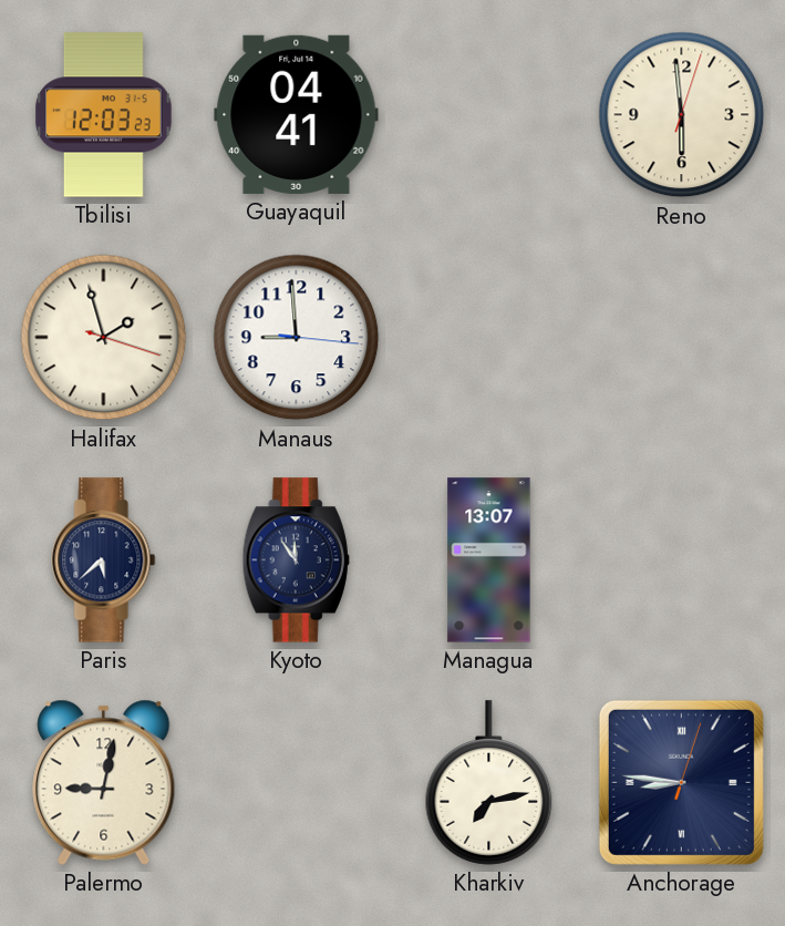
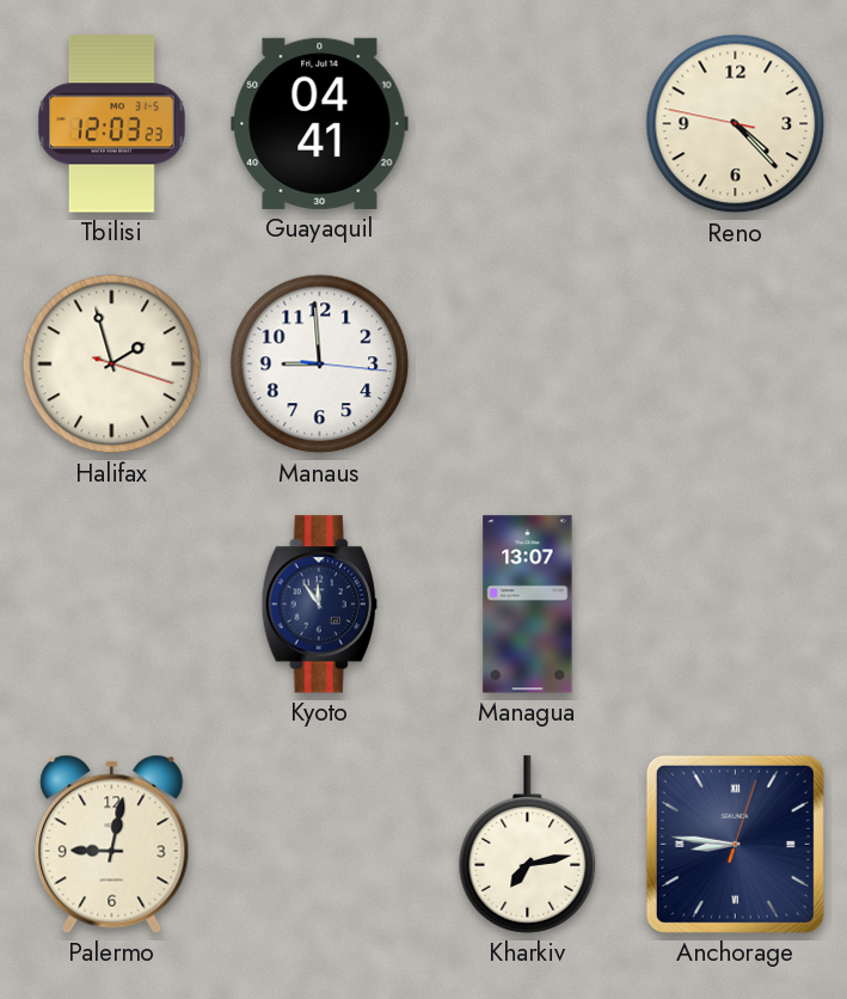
Reno: 5:59 -> 4:22
Paris: 5:38 -> none
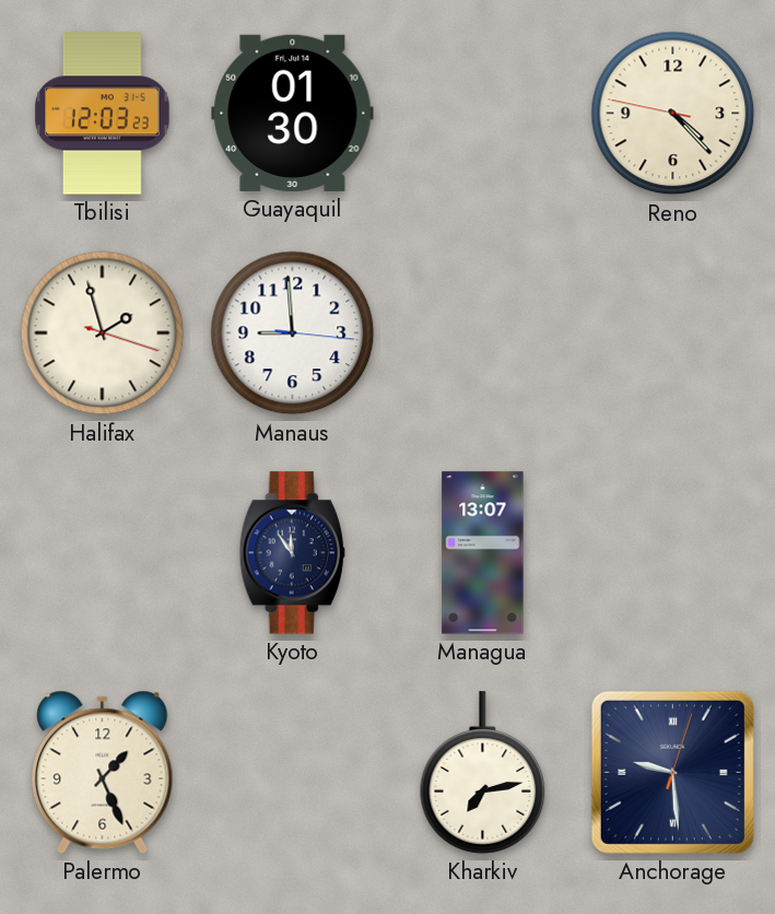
Guayaquil: 04:41 -> 01:30
Palermo: 9:02 -> 1:26
Anchorage: 8:46 -> 9:29
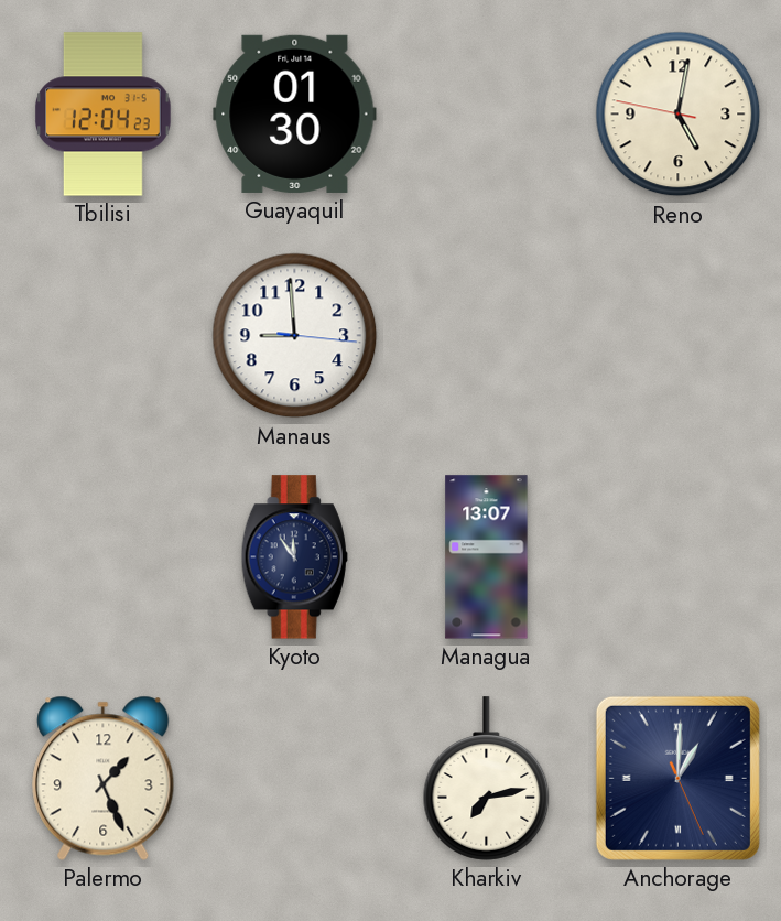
Tbilisi: 12:03 -> 12:04
Reno: 4:22 -> 5:01
Halifax: 1:57 -> none
Anchorage: 9:29 -> 1:00
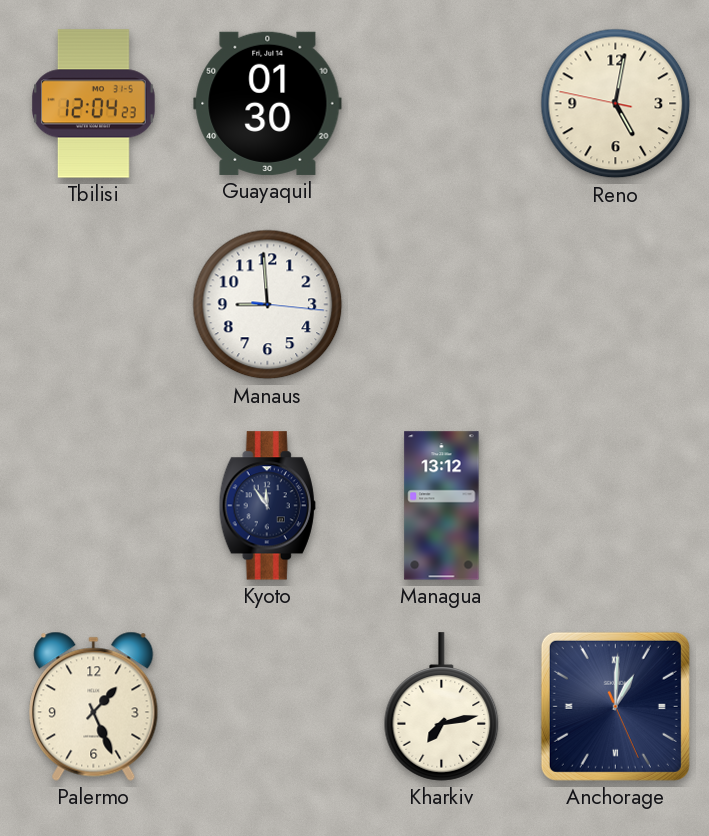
Managua: 13:07 -> 13:12
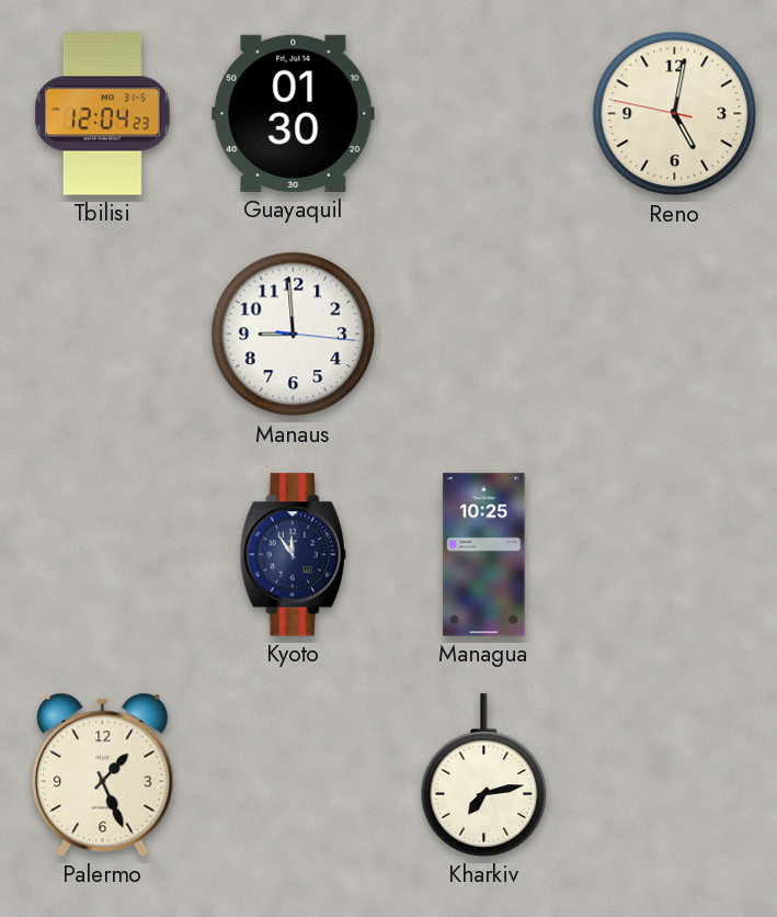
Managua: 13:12 -> 10:25
Anchorage: 1:00 -> none
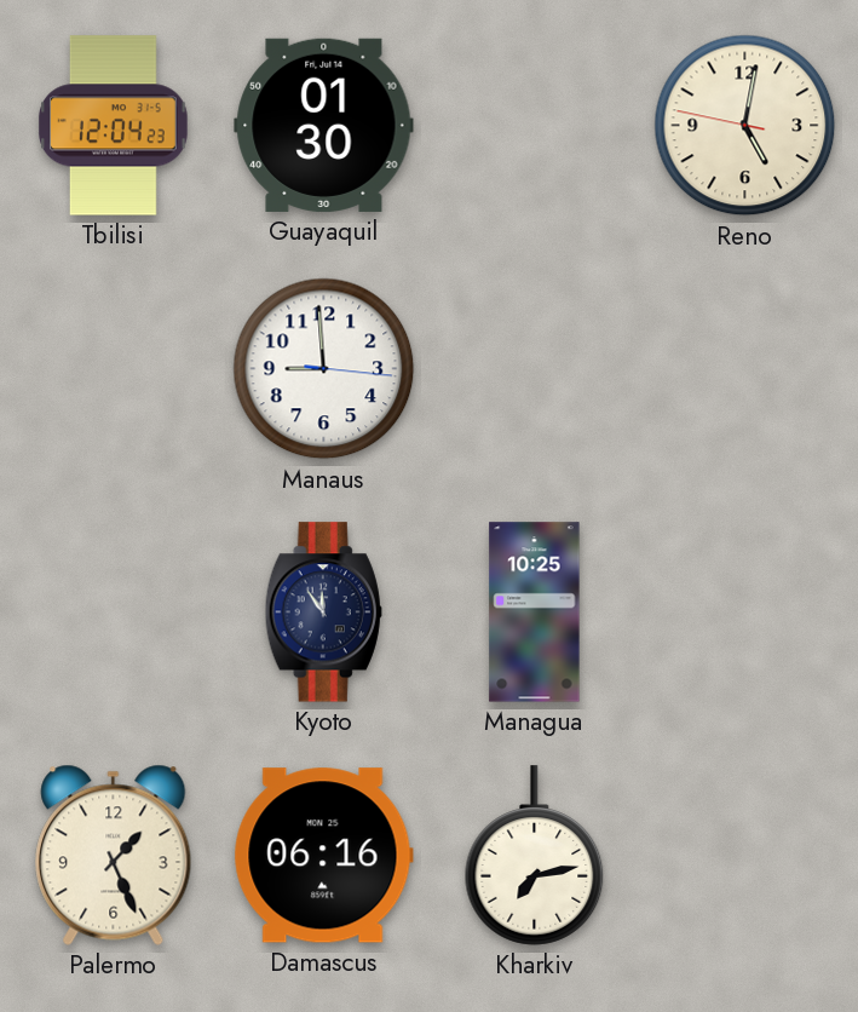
Damascus: none -> 06:16
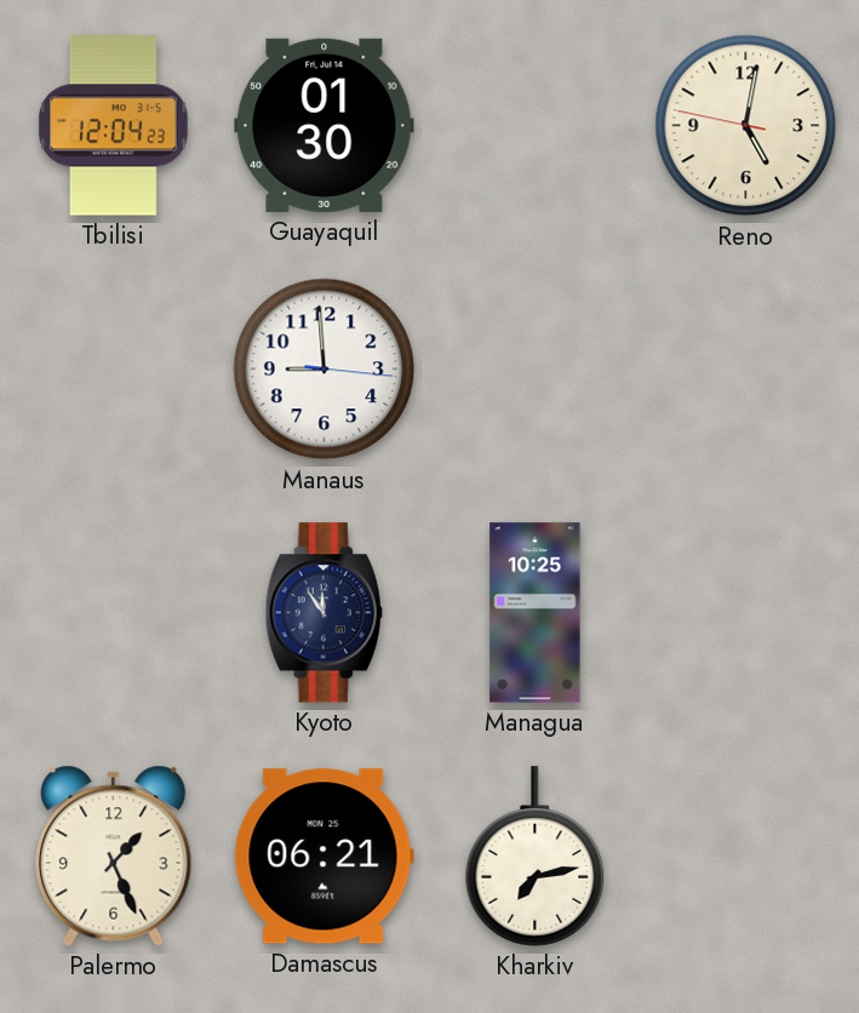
Damascus: 06:16 -> 06:21
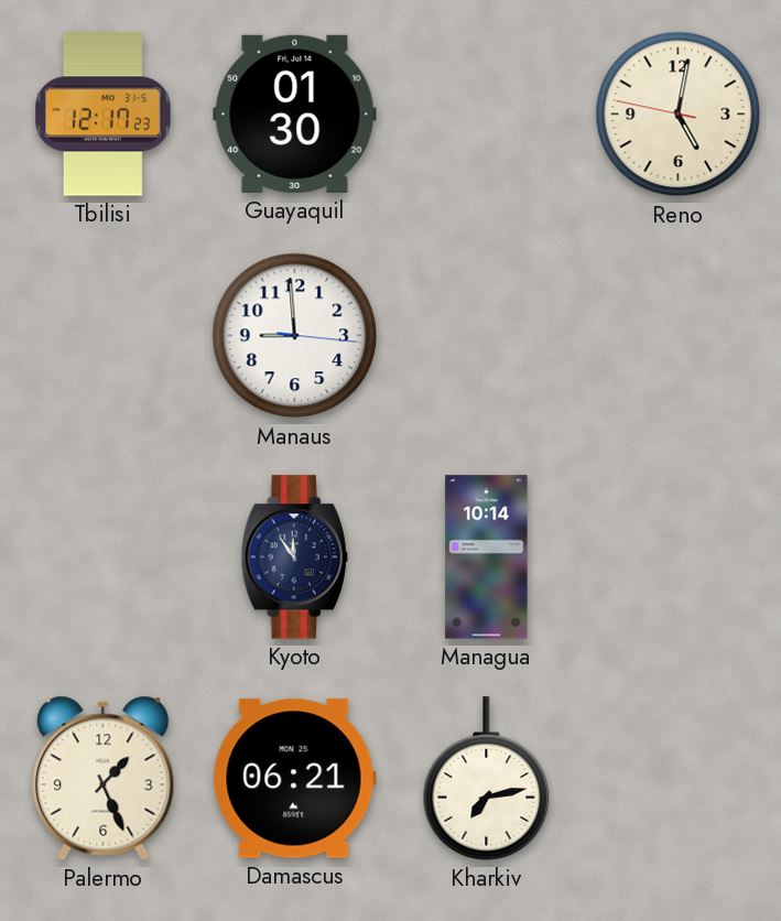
Tbilisi: 12:04 -> 12:17
Managua: 10:25 -> 10:14
